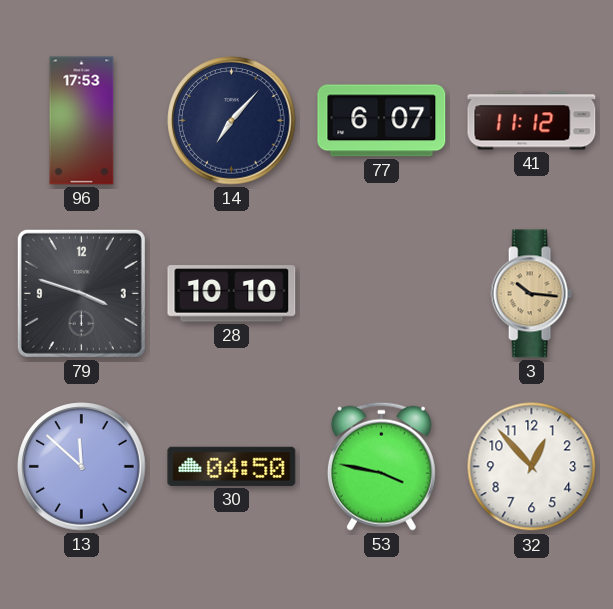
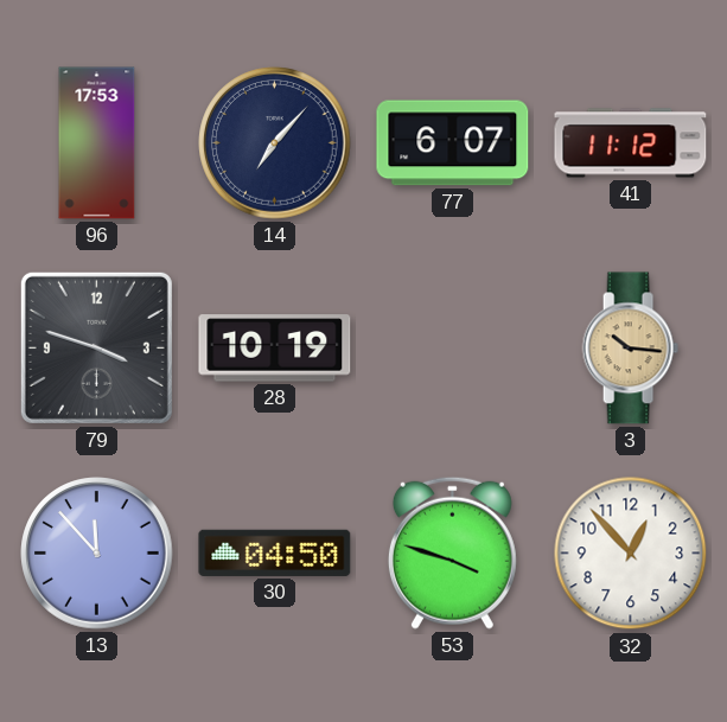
28: 10:10 -> 10:19
13: 11:52 -> 11:53
53: 3:47 -> 3:48
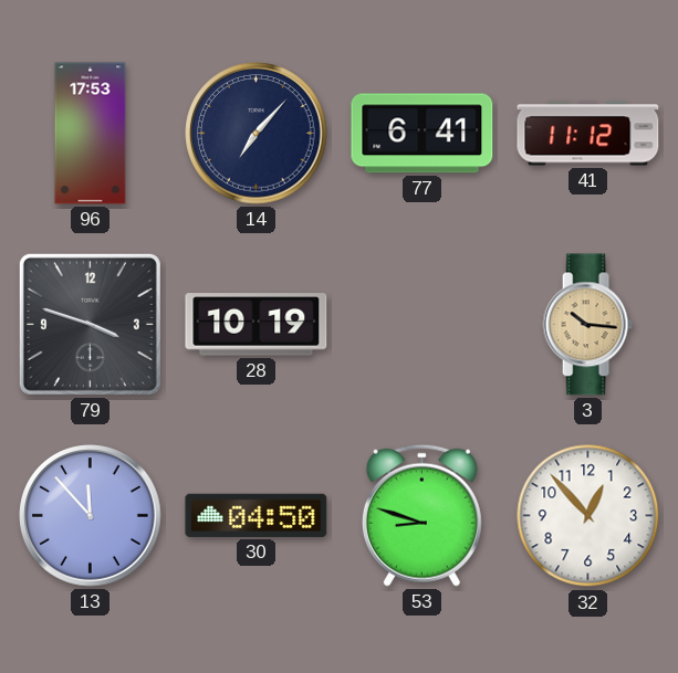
77: 6:07 -> 6:41
53: 3:48 -> 8:48
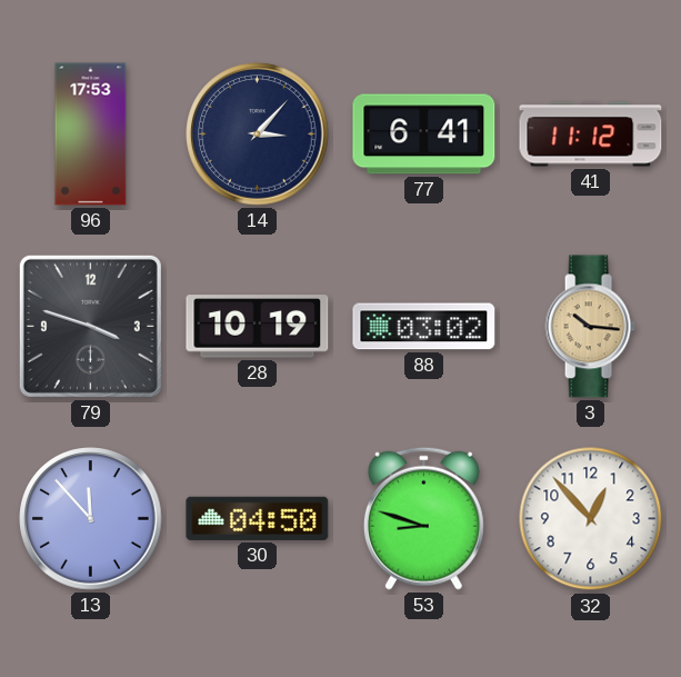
14: 7:07 -> 3:07
88: none -> 03:02
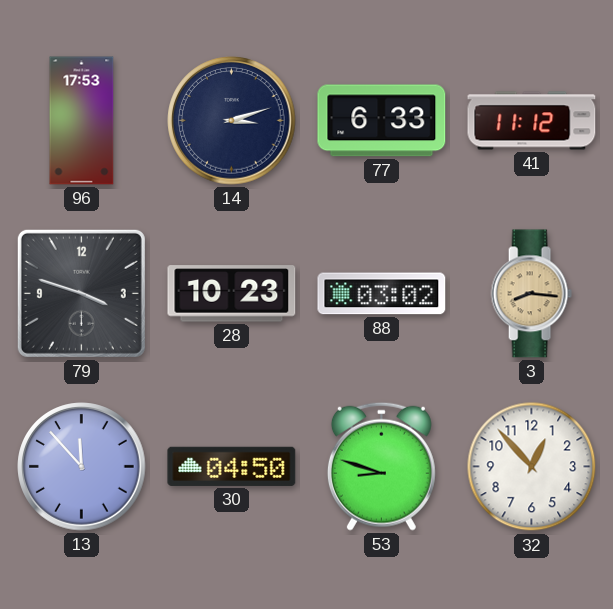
14: 3:07 -> 3:12
77: 6:41 -> 6:33
28: 10:19 -> 10:23
3: 10:16 -> 8:16
